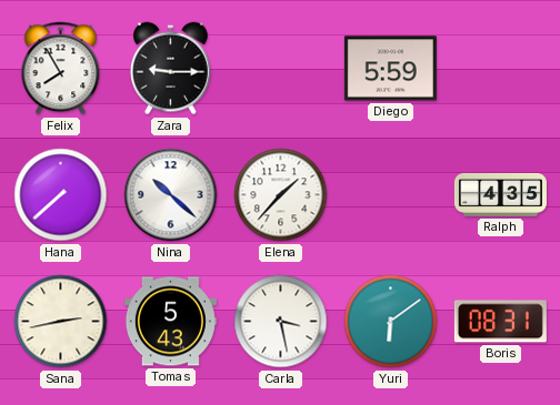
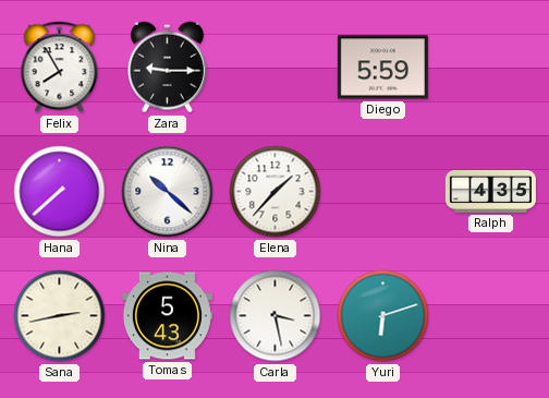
Yuri: 6:09 -> 6:12
Boris: 08:31 -> none
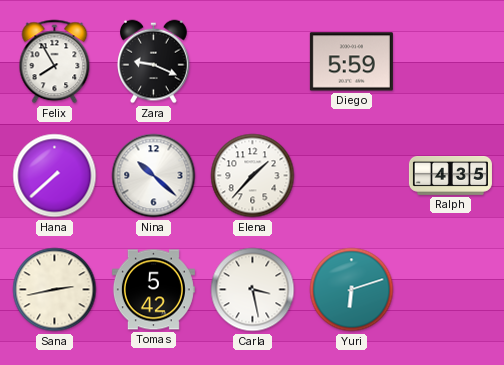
Zara: 9:15 -> 9:19
Tomas: 5:43 -> 5:42
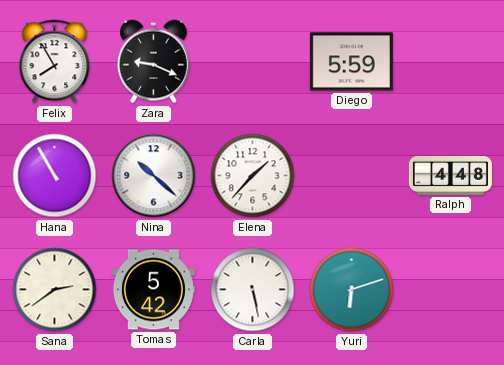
Hana: 7:38 -> 10:55
Ralph: 4:35 -> 4:48
Sana: 2:43 -> 2:39
Carla: 3:28 -> 5:28
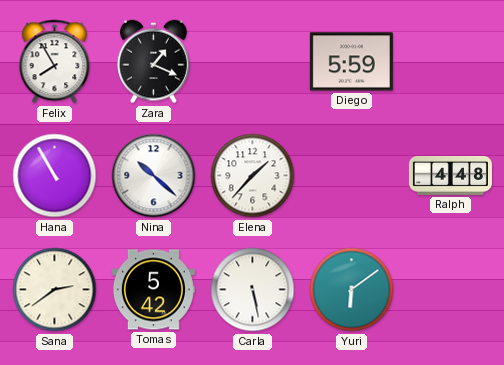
Zara: 9:19 -> 1:19
Yuri: 6:12 -> 6:09
